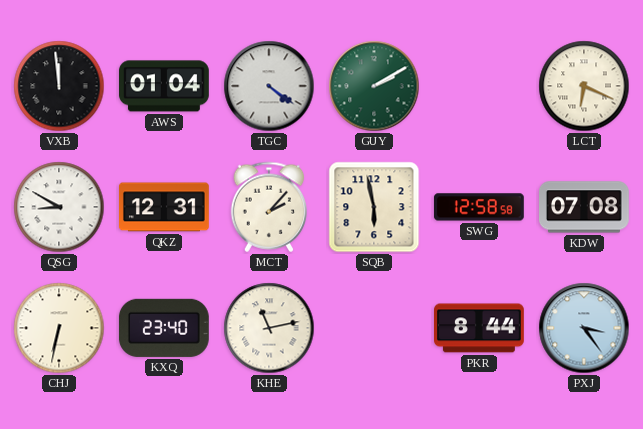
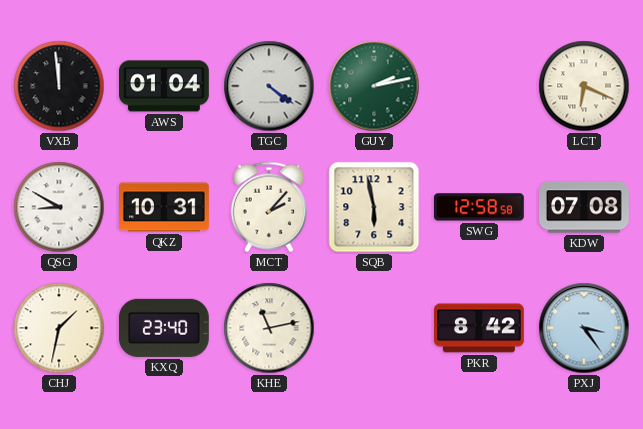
GUY: 2:10 -> 2:13
QKZ: 12:31 -> 10:31
CHJ: 6:32 -> 1:32
PKR: 8:44 -> 8:42
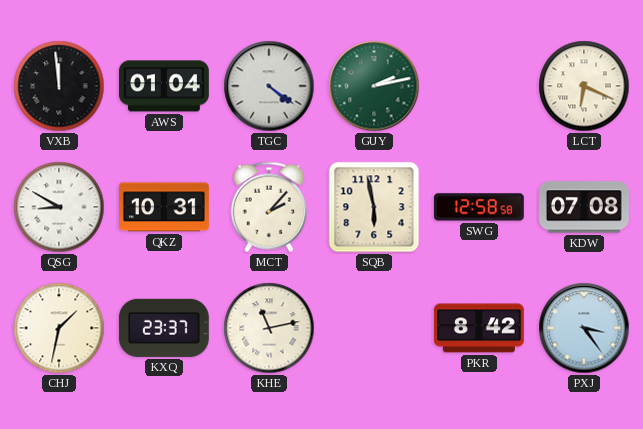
KXQ: 23:40 -> 23:37
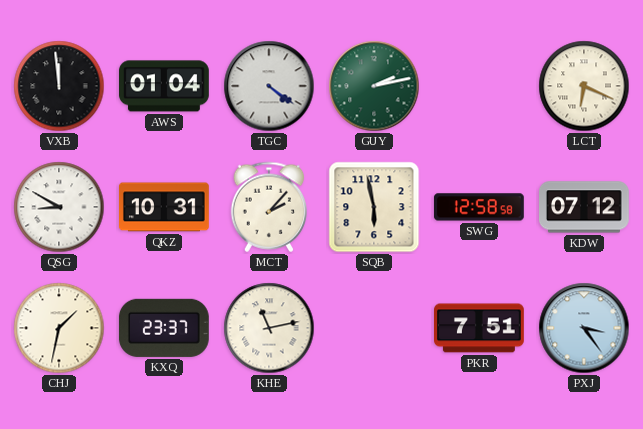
KDW: 07:08 -> 07:12
PKR: 8:42 -> 7:51
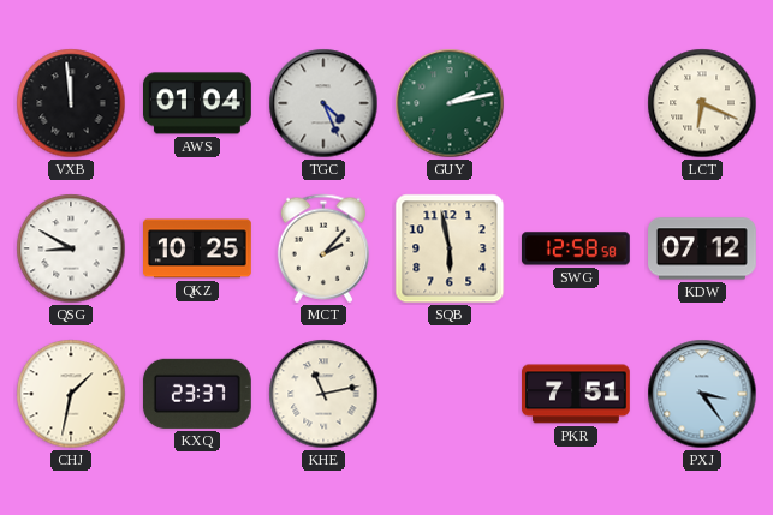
TGC: 4:21 -> 4:26
QKZ: 10:31 -> 10:25
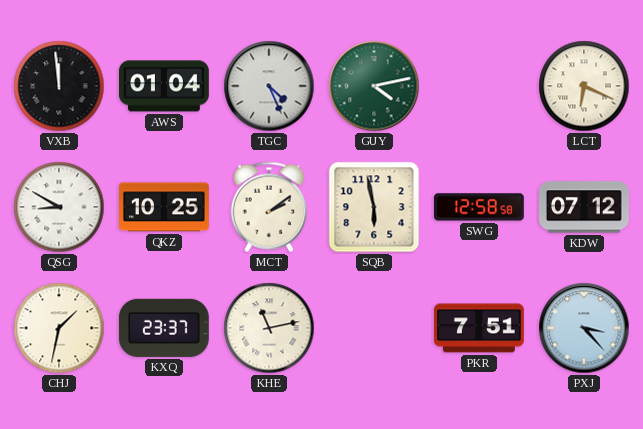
GUY: 2:13 -> 4:13
MCT: 2:07 -> 2:09
PXJ: 3:24 -> 3:23
